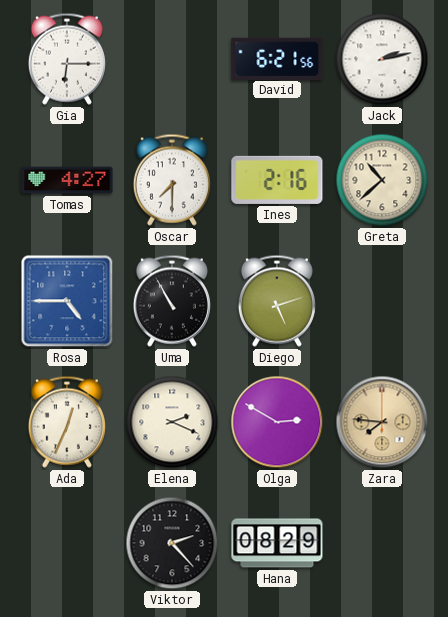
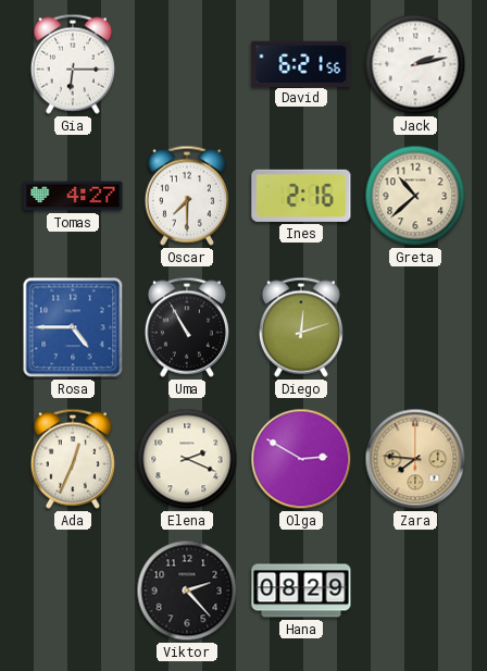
Diego: 5:12 -> 12:12
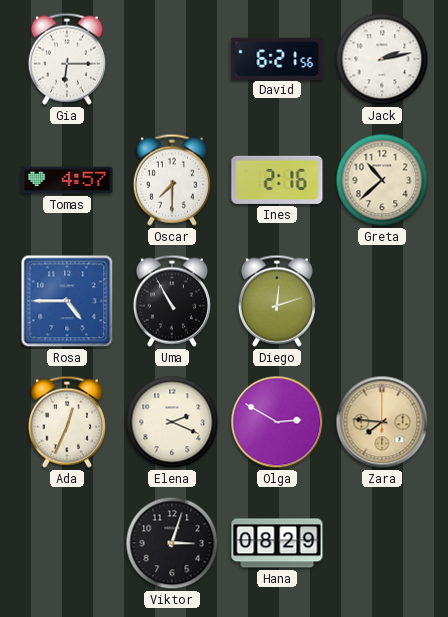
Tomas: 4:27 -> 4:57
Viktor: 2:23 -> 3:03
